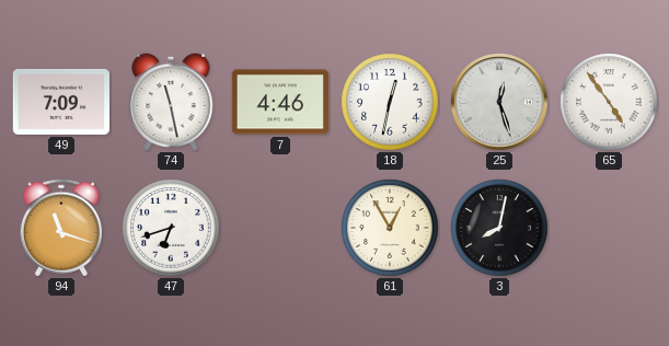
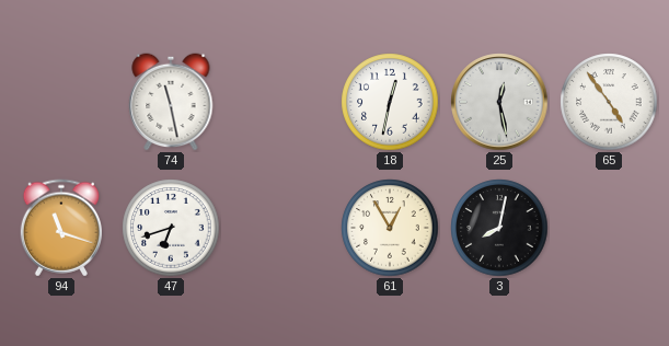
49: 7:09 -> none
7: 4:46 -> none
25: 12:27 -> 12:28
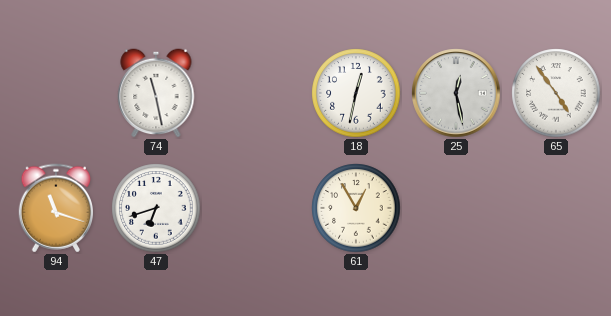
3: 8:02 -> none
